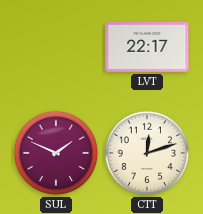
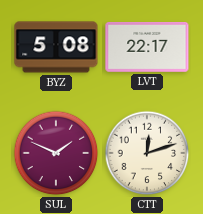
BYZ: none -> 5:08
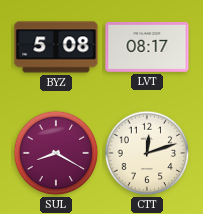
LVT: 22:17 -> 08:17
SUL: 1:49 -> 8:20
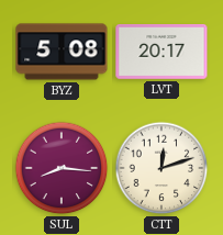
LVT: 08:17 -> 20:17
SUL: 8:20 -> 8:16
